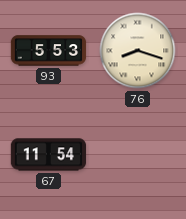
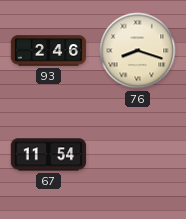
93: 5:53 -> 2:46
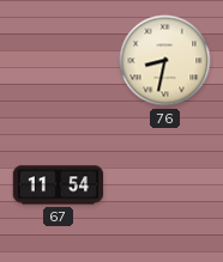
93: 2:46 -> none
76: 8:18 -> 8:32
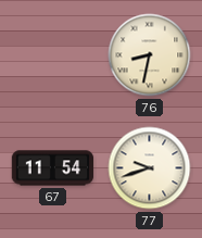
77: none -> 9:42
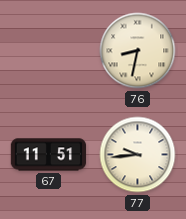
67: 11:54 -> 11:51
77: 9:42 -> 9:44
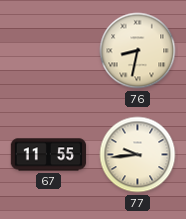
67: 11:51 -> 11:55
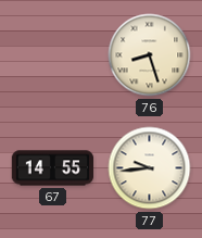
76: 8:32 -> 8:27
67: 11:55 -> 14:55
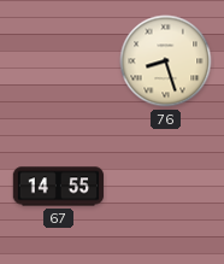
77: 9:44 -> none
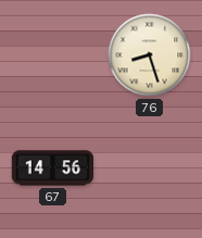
67: 14:55 -> 14:56
